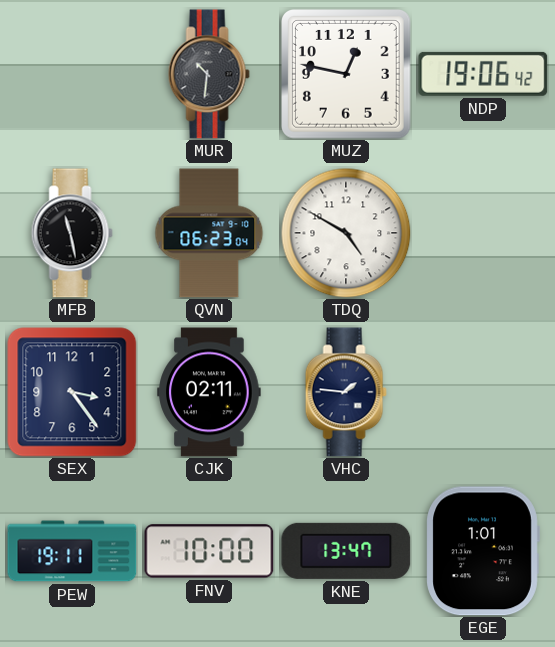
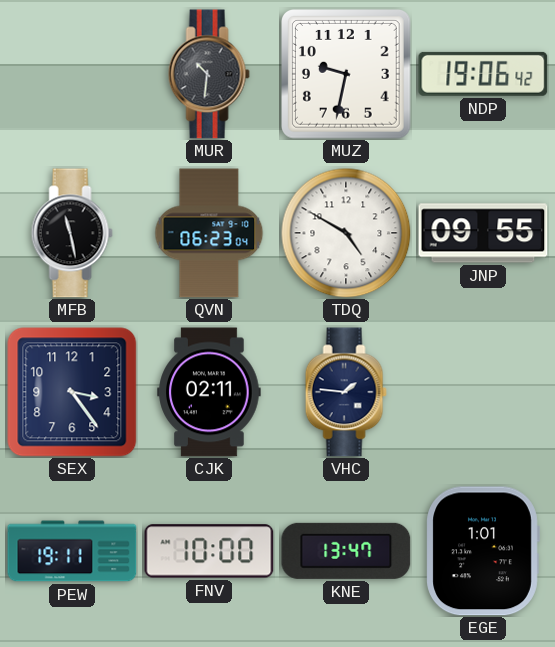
MUZ: 12:47 -> 9:32
JNP: none -> 09:55
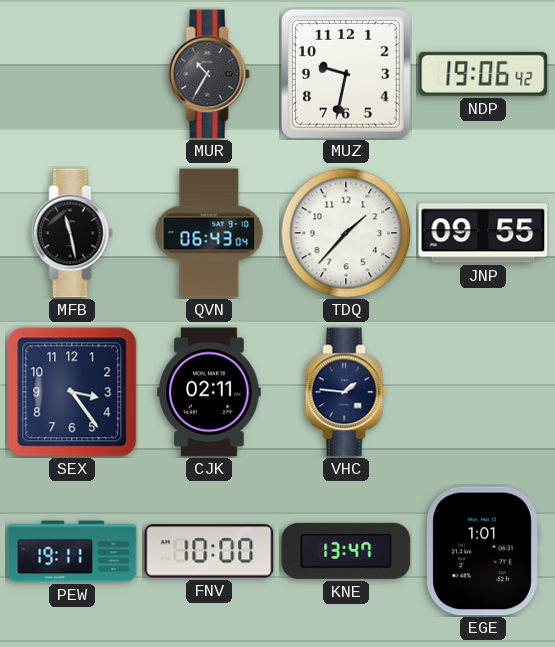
MUR: 10:31 -> 10:35
QVN: 06:23 -> 06:43
TDQ: 4:50 -> 1:37
